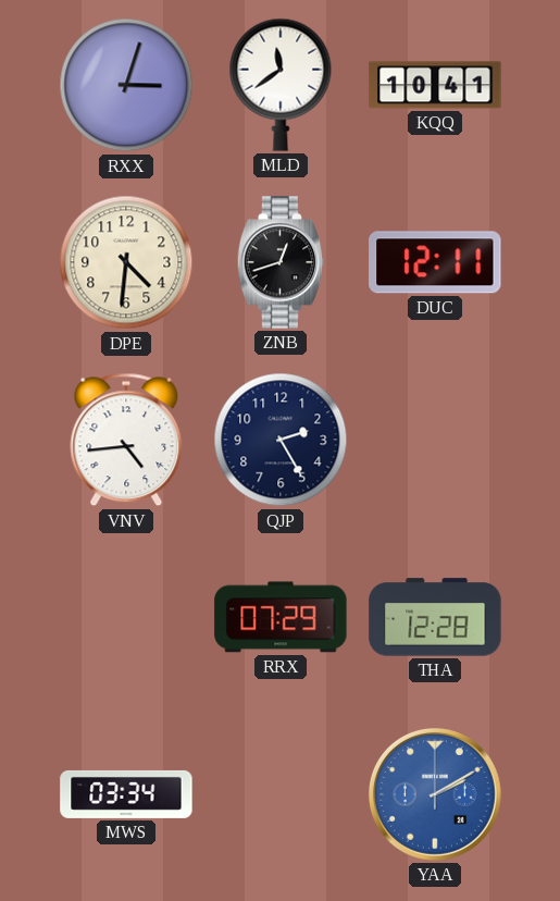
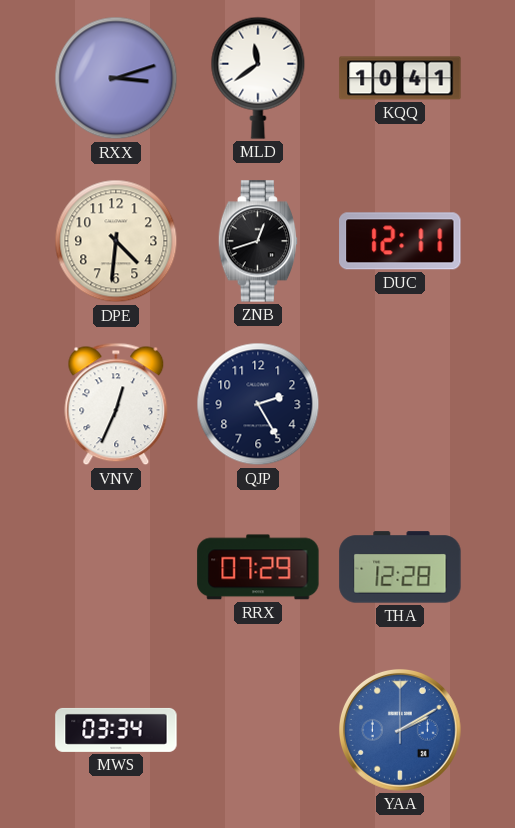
RXX: 3:03 -> 3:12
VNV: 4:44 -> 12:34
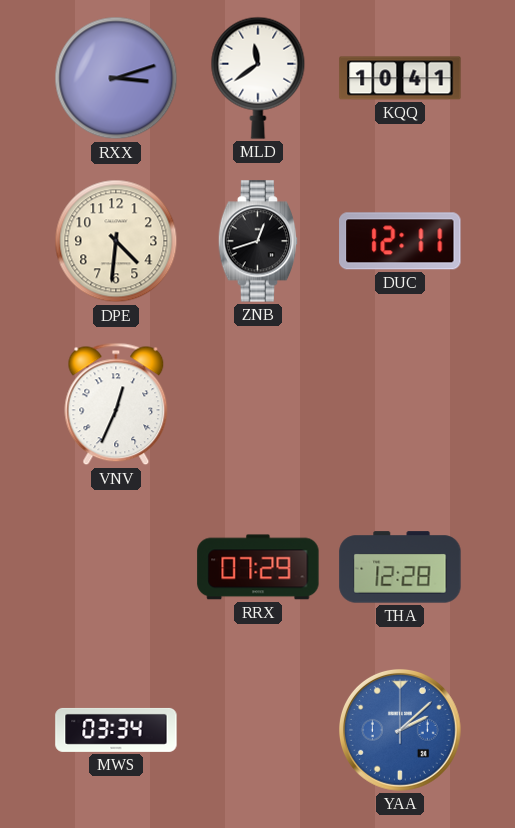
QJP: 2:25 -> none
YAA: 2:10 -> 2:08
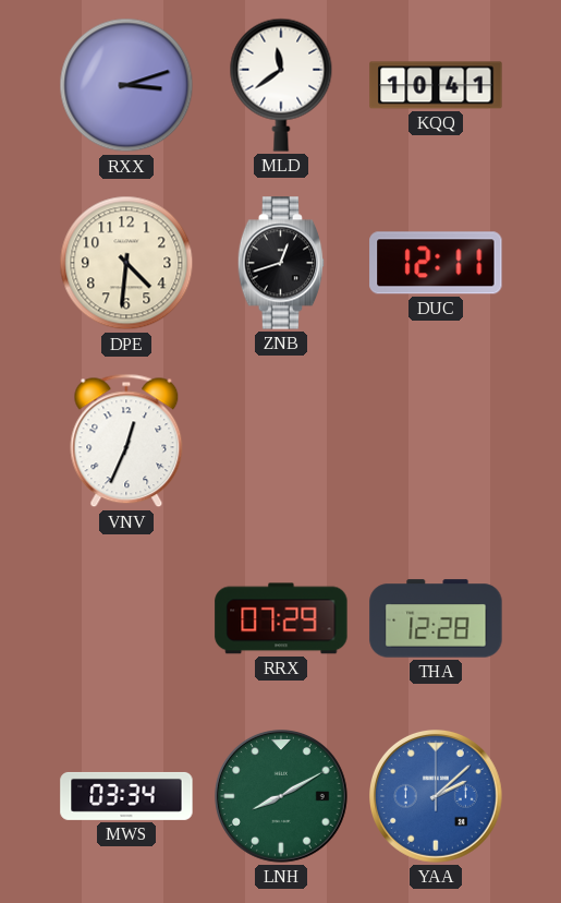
LNH: none -> 8:10
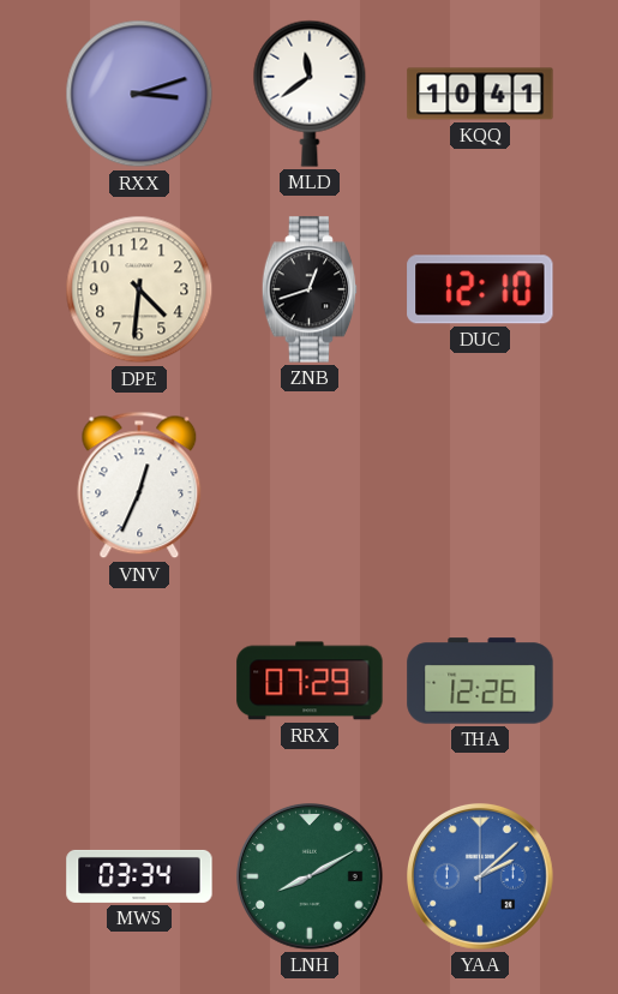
DUC: 12:11 -> 12:10
THA: 12:28 -> 12:26
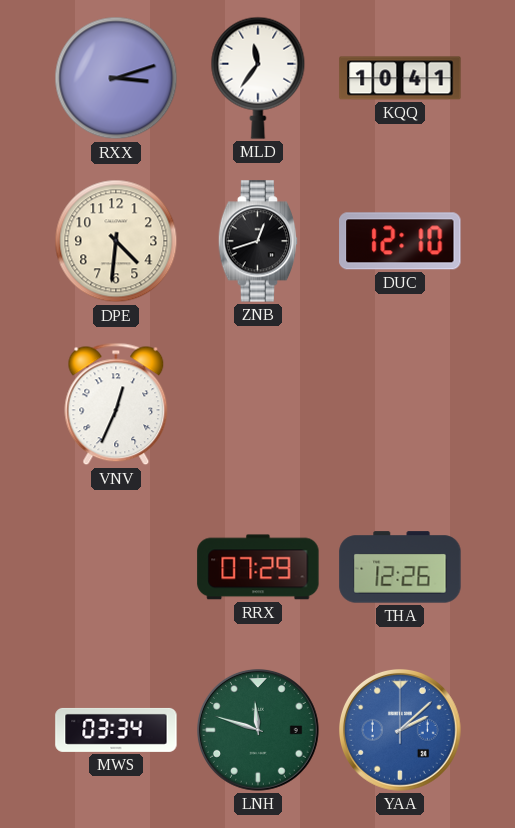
MLD: 11:39 -> 11:36
LNH: 8:10 -> 11:48
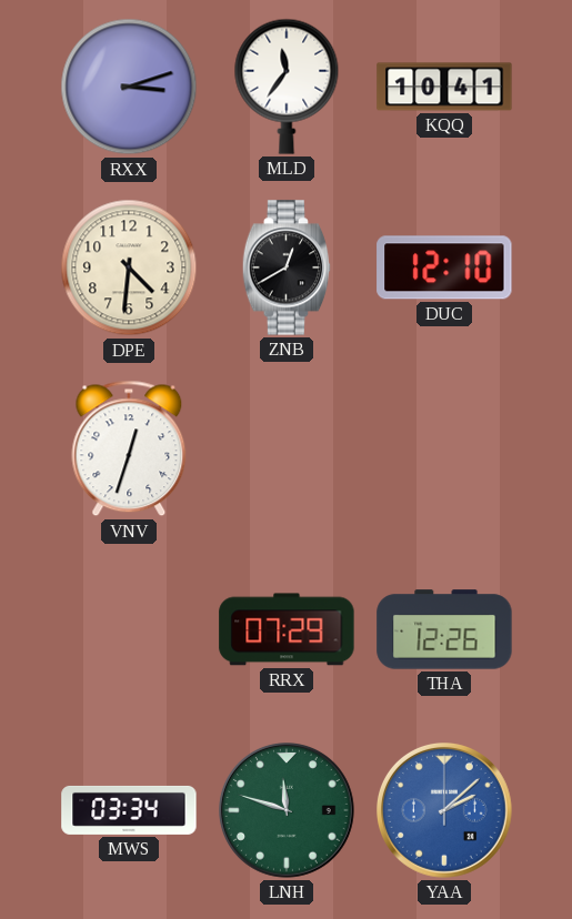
ZNB: 12:42 -> 12:40
VNV: 12:34 -> 12:33
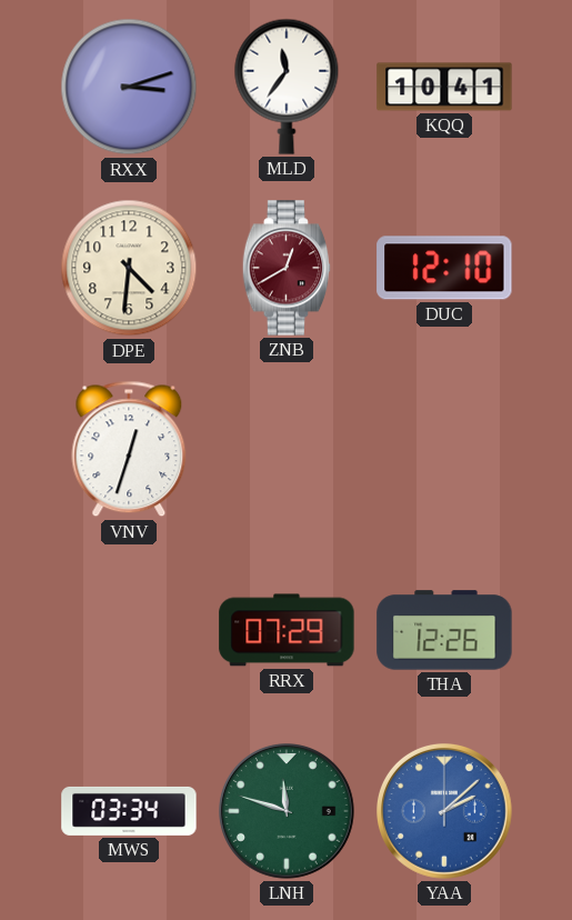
ZNB dial: black -> burgundy
